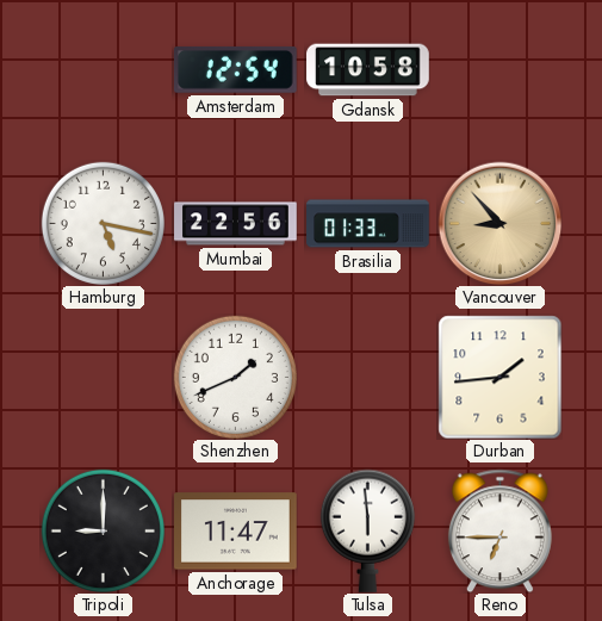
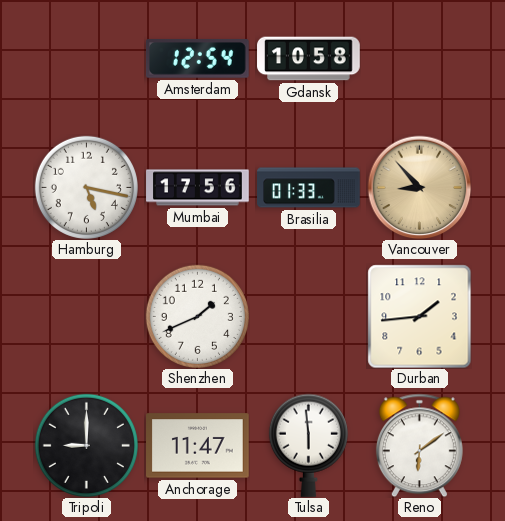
Mumbai: 22:56 -> 17:56
Reno: 6:45 -> 6:09
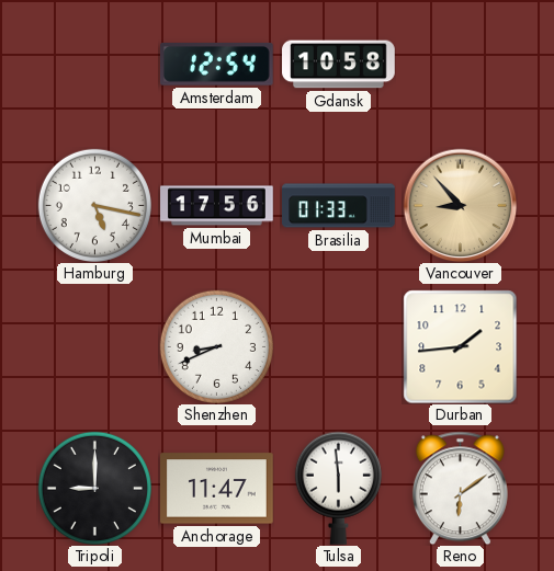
Shenzhen: 1:41 -> 8:41
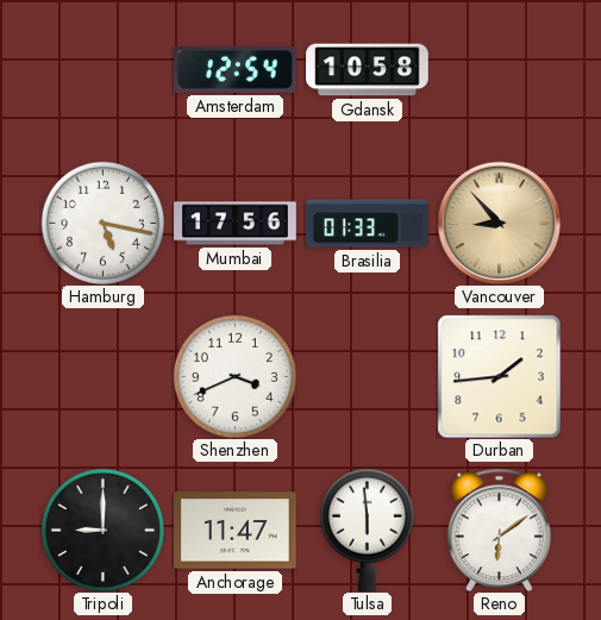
Shenzhen: 8:41 -> 3:41
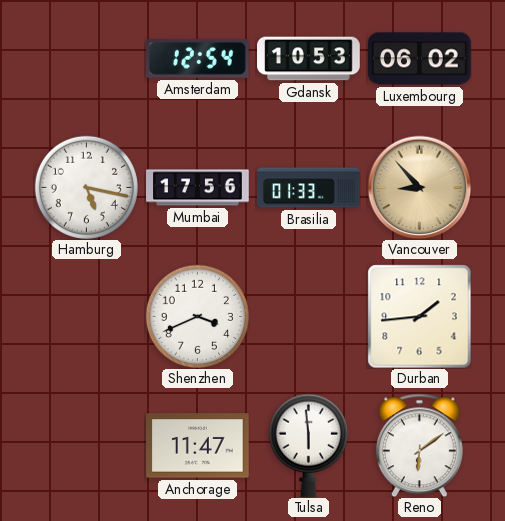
Gdansk: 10:58 -> 10:53
Luxembourg: none -> 06:02
Tripoli: 9:00 -> none
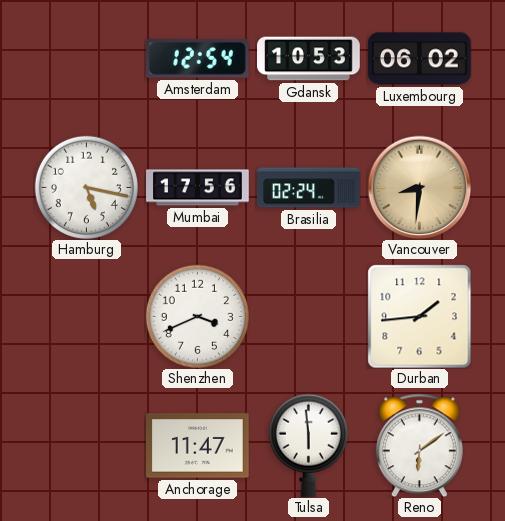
Brasilia: 01:33 -> 02:24
Vancouver: 8:53 -> 8:31
